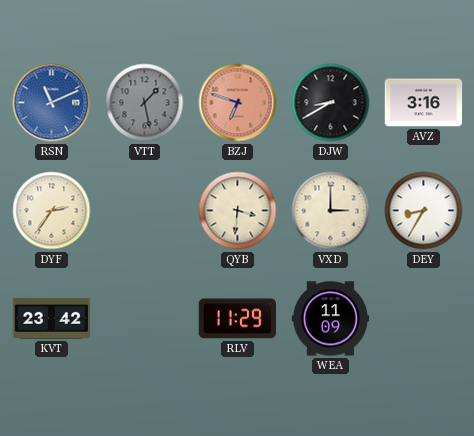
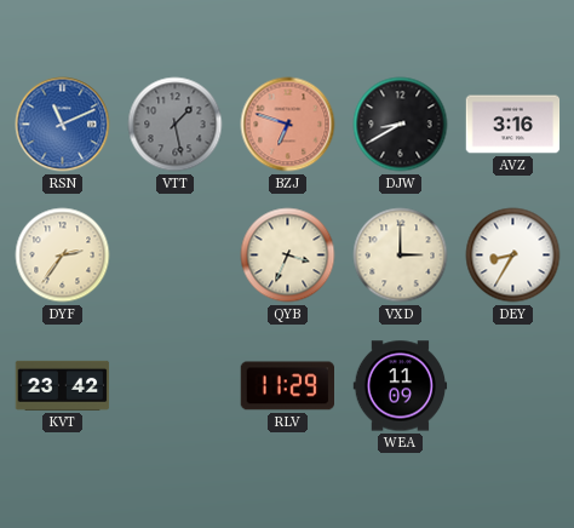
QYB: 3:31 -> 3:34
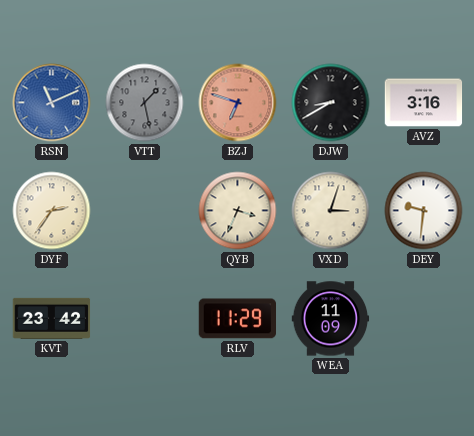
VXD: 3:00 -> 3:03
DEY: 8:35 -> 9:31
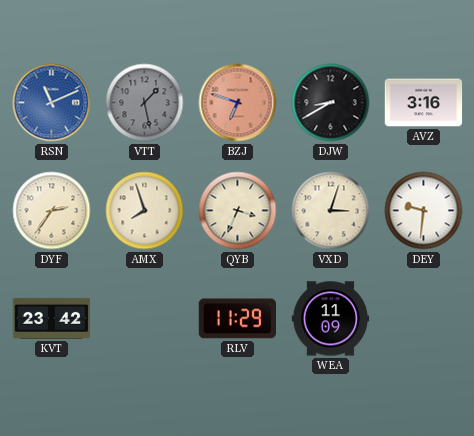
AMX: none -> 7:57
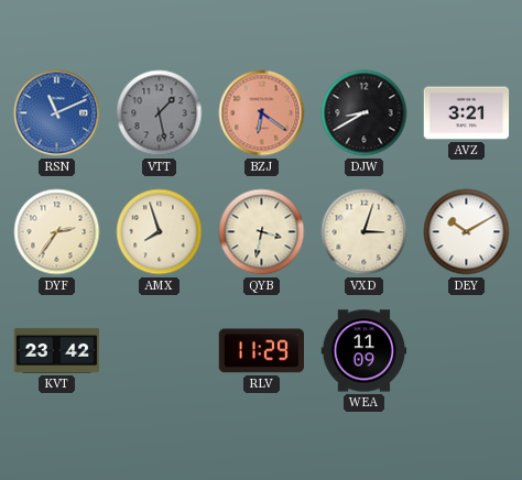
BZJ: 6:48 -> 6:21
AVZ: 3:16 -> 3:21
QYB: 3:34 -> 3:32
DEY: 9:31 -> 10:10
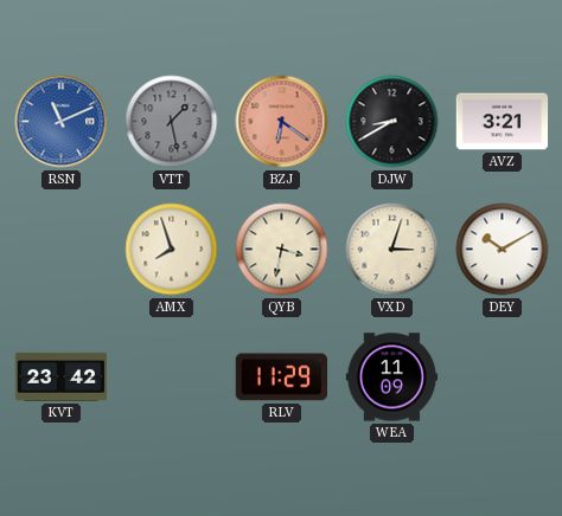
DYF: 2:36 -> none
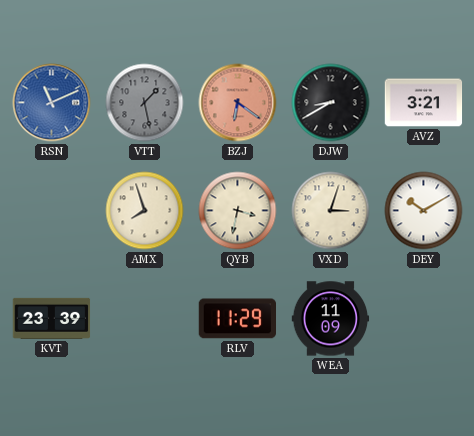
KVT: 23:42 -> 23:39
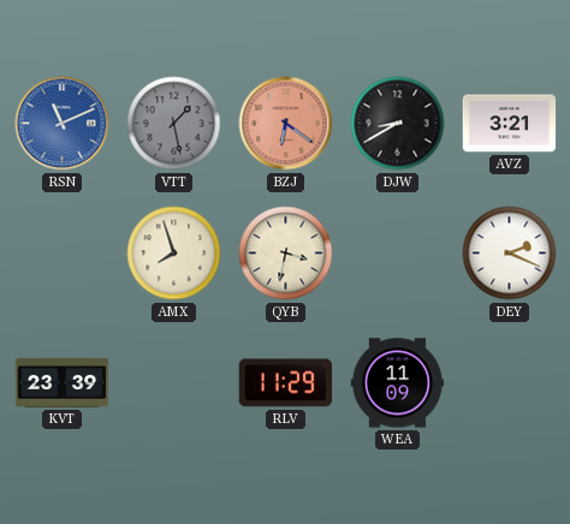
VXD: 3:03 -> none
DEY: 10:10 -> 2:19
